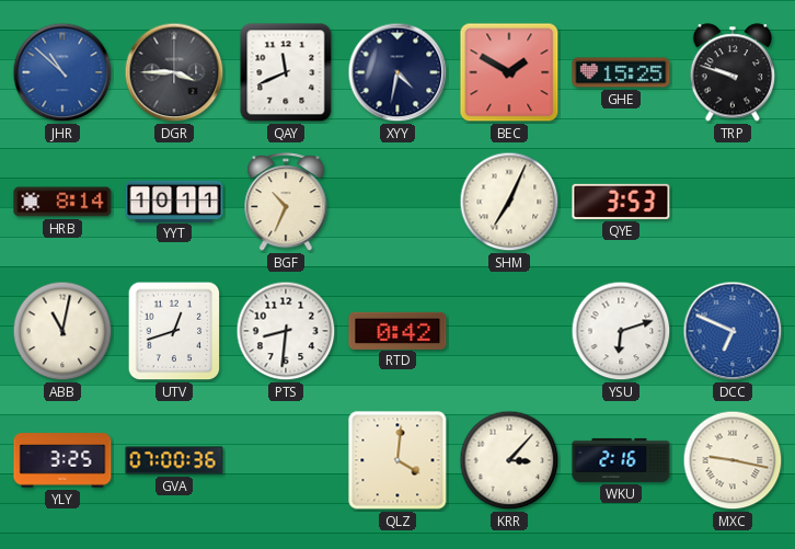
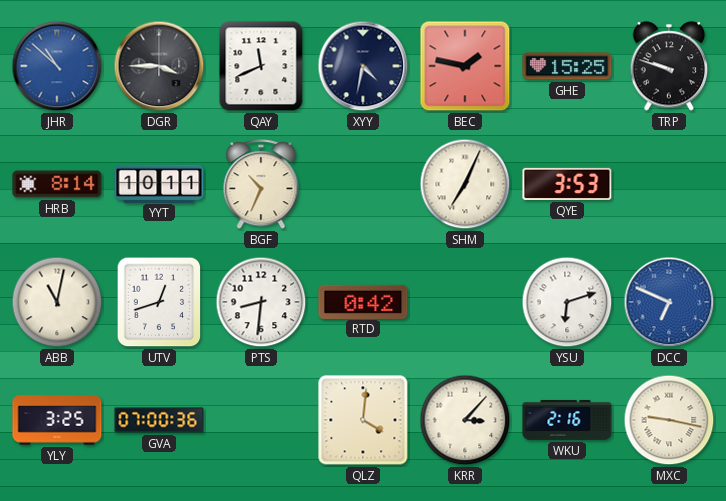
BEC: 1:50 -> 1:47
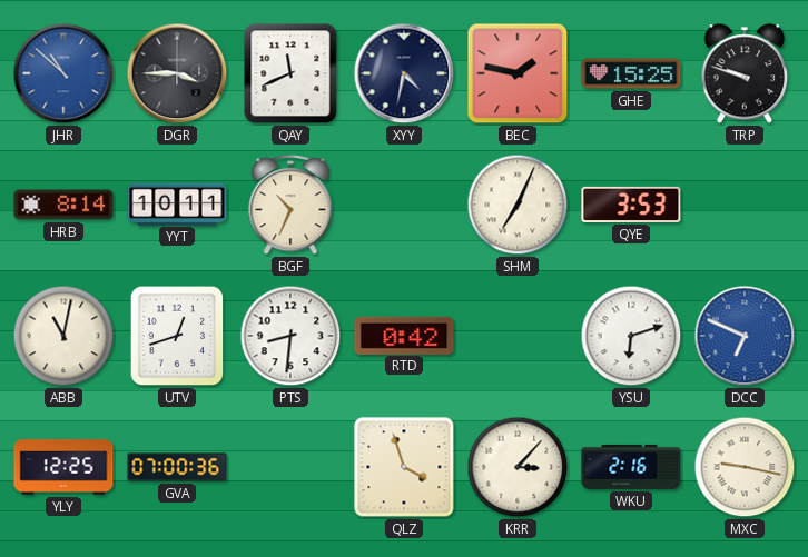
YLY: 3:25 -> 12:25
QLZ: 4:01 -> 3:57
